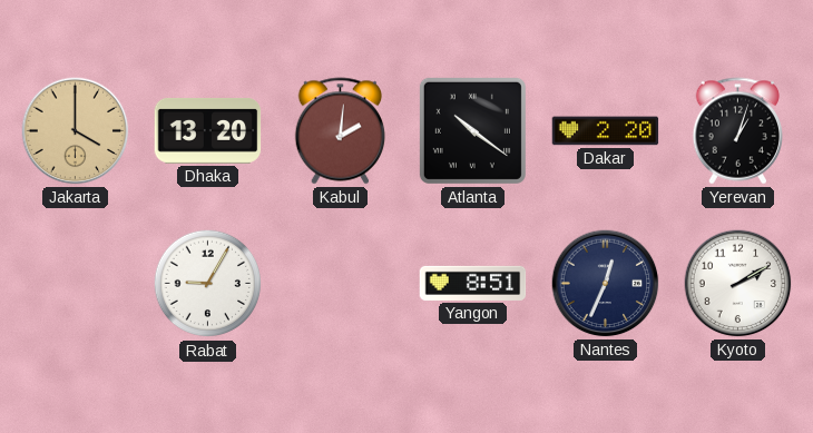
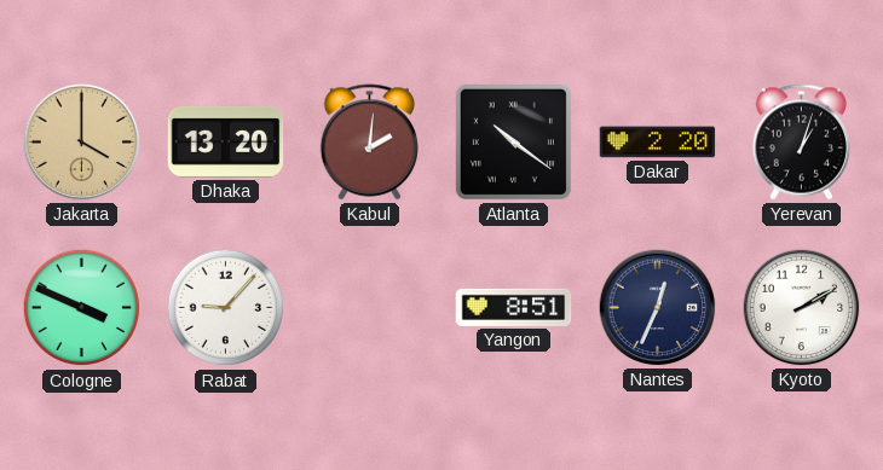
Cologne: none -> 3:49
Rabat: 9:05 -> 9:07
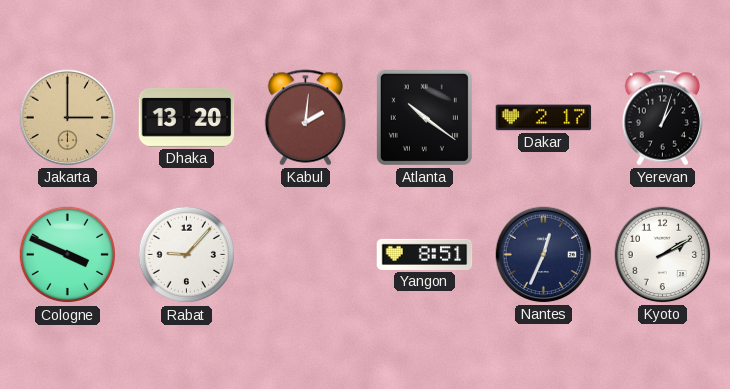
Jakarta: 4:00 -> 3:00
Dakar: 2:20 -> 2:17
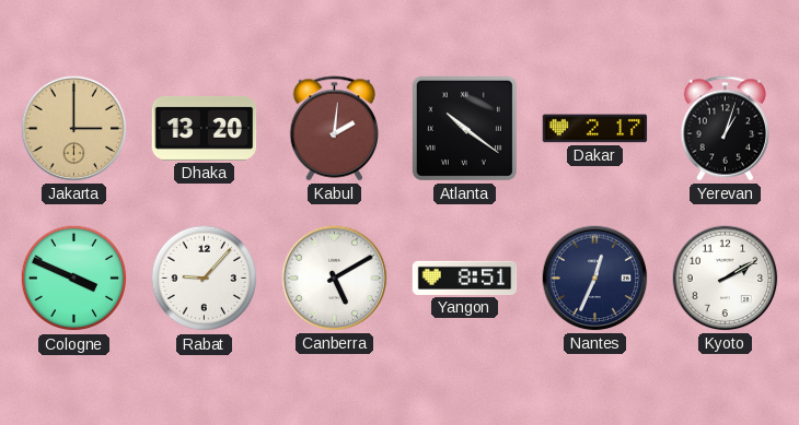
Canberra: none -> 5:10
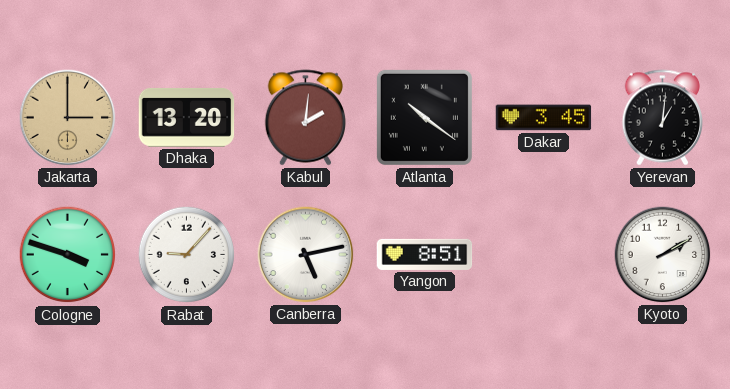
Dakar: 2:17 -> 3:45
Yerevan: 1:03 -> 1:01
Cologne: 3:49 -> 3:48
Canberra: 5:10 -> 5:13
Nantes: 12:34 -> none
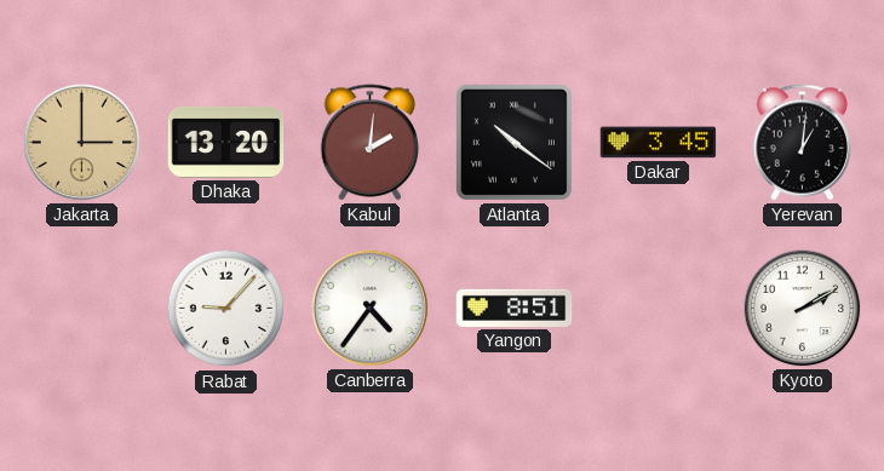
Cologne: 3:48 -> none
Canberra: 5:13 -> 4:36
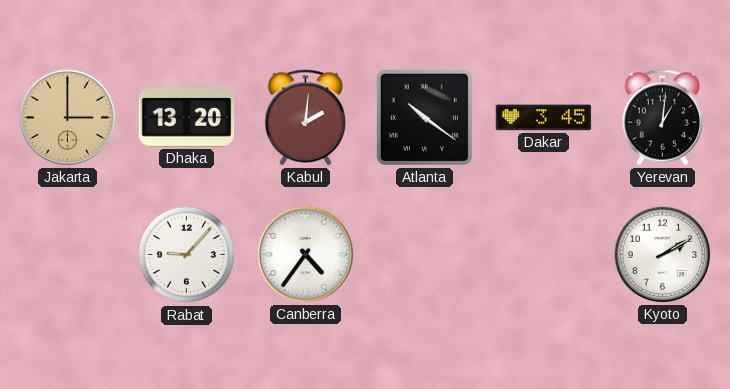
Yangon: 8:51 -> none
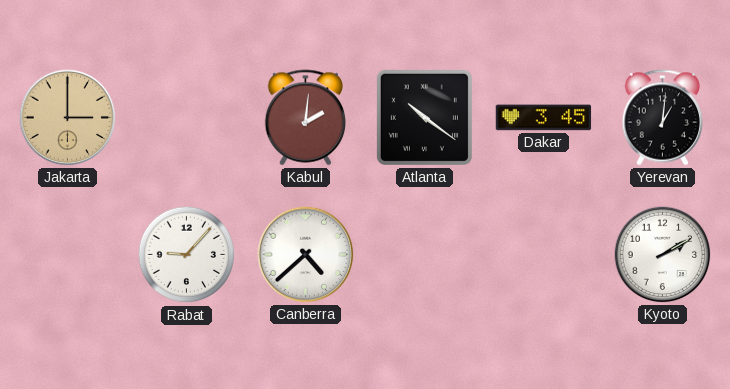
Dhaka: 13:20 -> none
Canberra: 4:36 -> 4:38
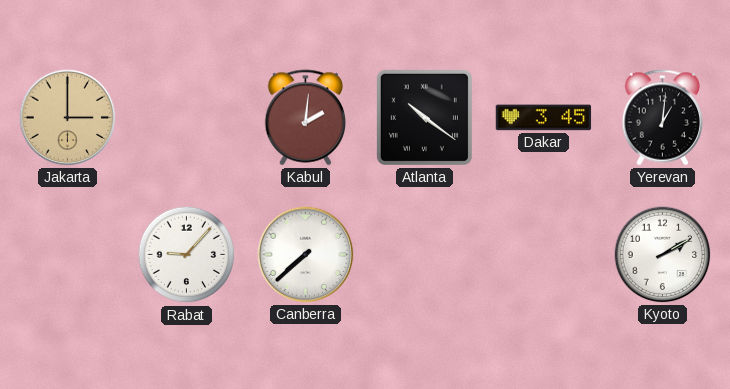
Canberra: 4:38 -> 7:38
